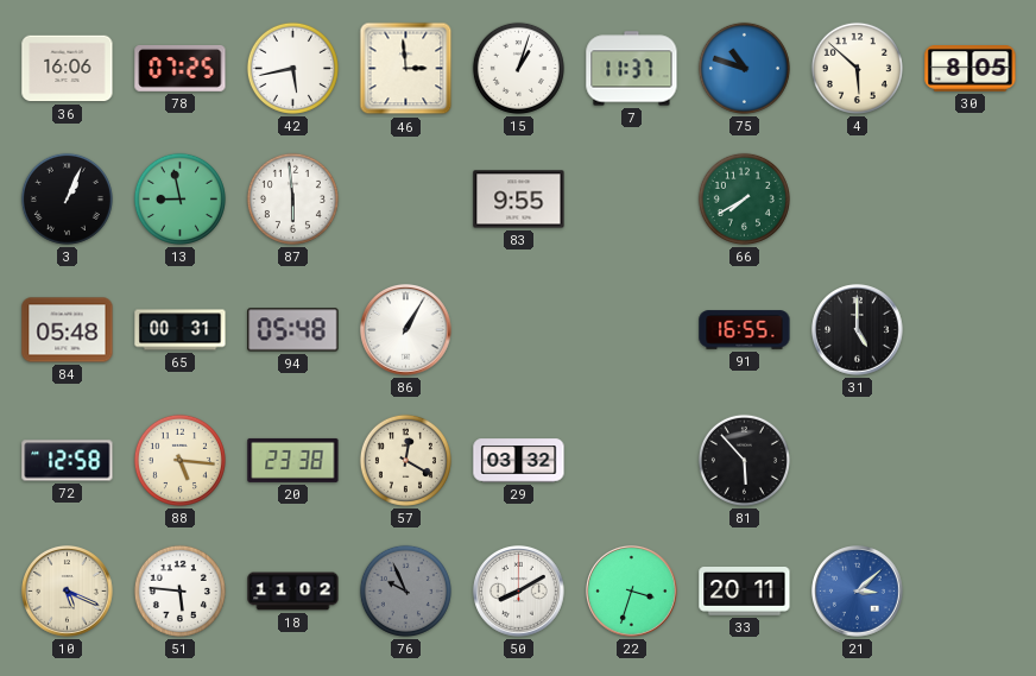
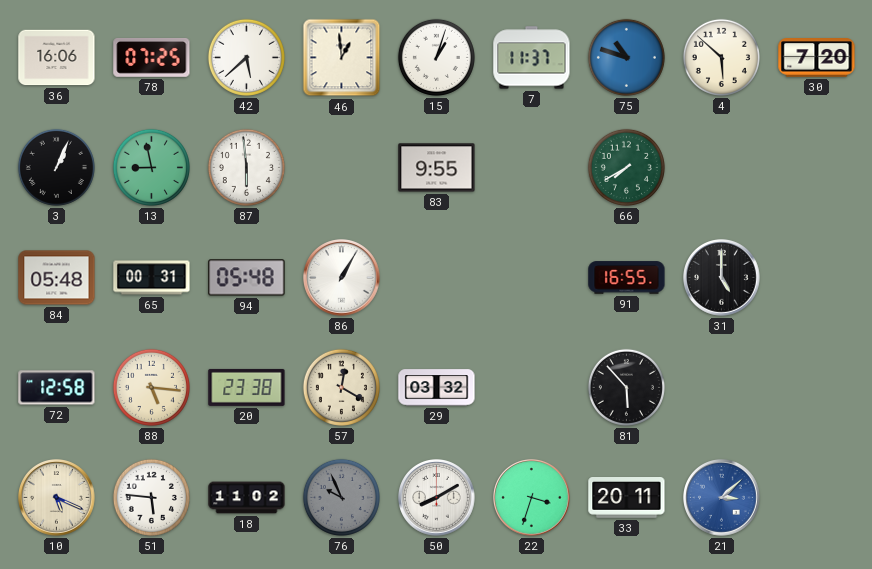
42: 5:43 -> 5:38
46: 2:59 -> 12:59
30: 8:05 -> 7:20
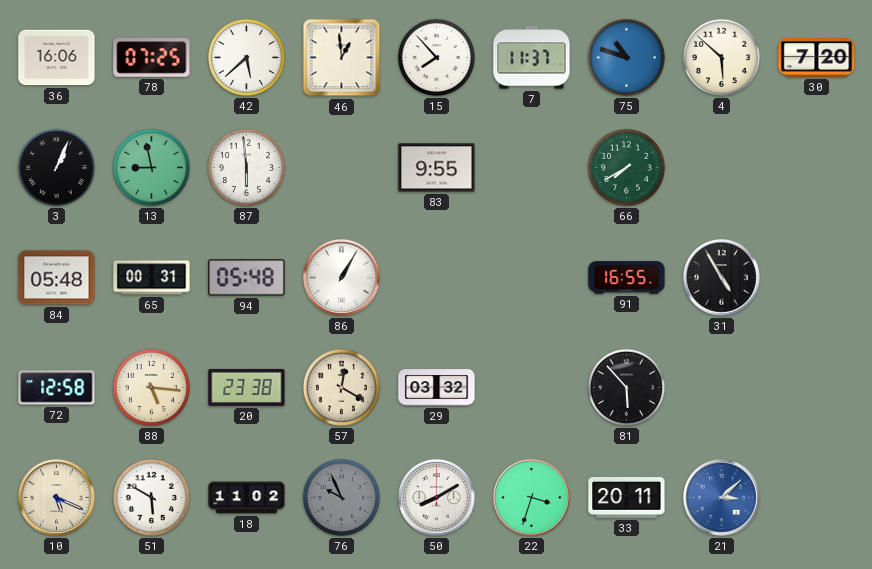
15: 1:03 -> 7:53
31: 5:00 -> 4:55
51: 5:46 -> 5:50
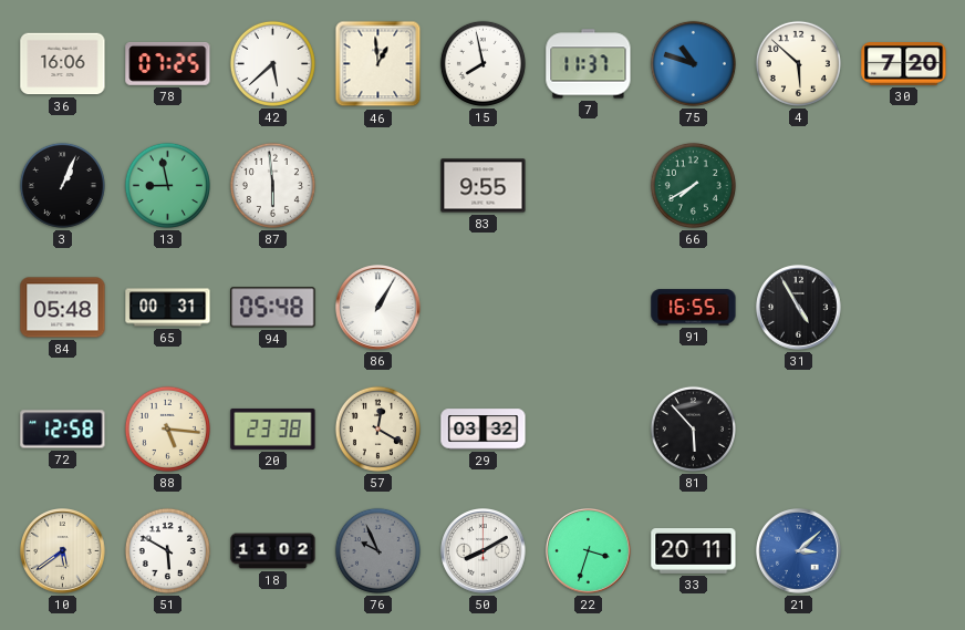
15: 7:53 -> 7:58
10: 5:19 -> 5:39
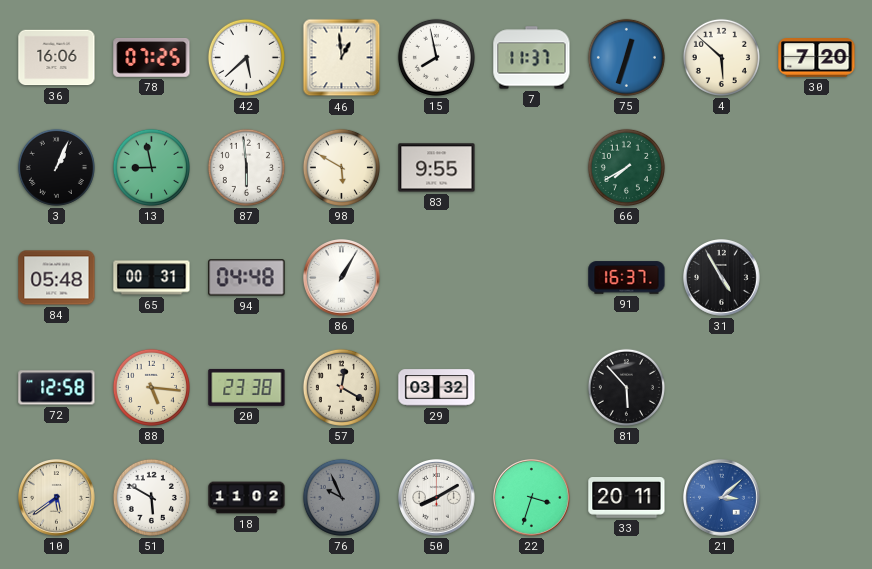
75: 10:48 -> 12:33
98: none -> 5:50
94: 05:48 -> 04:48
91: 16:55 -> 16:37
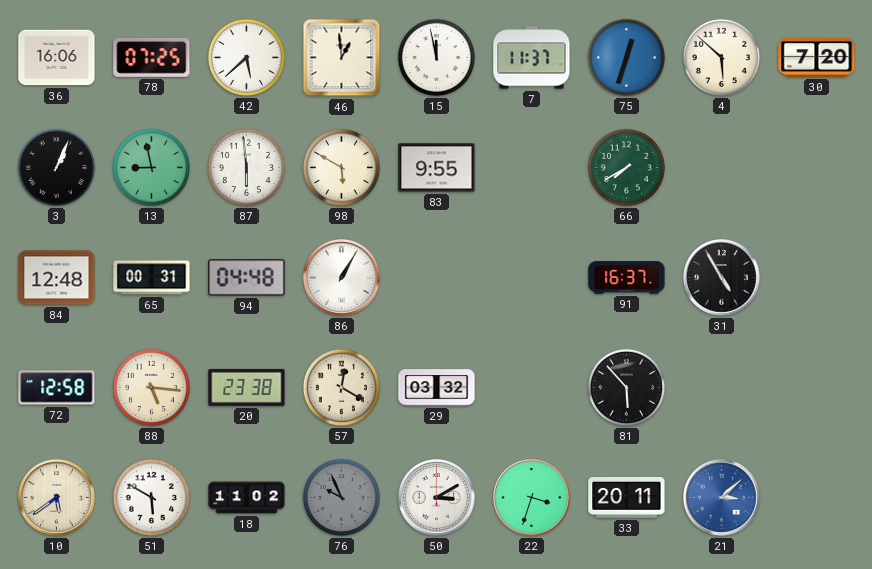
15: 7:58 -> 11:58
84: 05:48 -> 12:48
50: 8:10 -> 3:10
